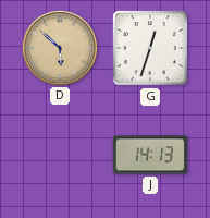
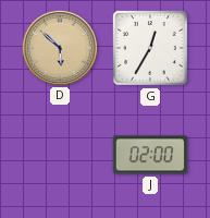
G: 12:33 -> 12:35
J: 14:13 -> 02:00
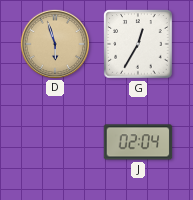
D: 5:52 -> 5:57
J: 02:00 -> 02:04
